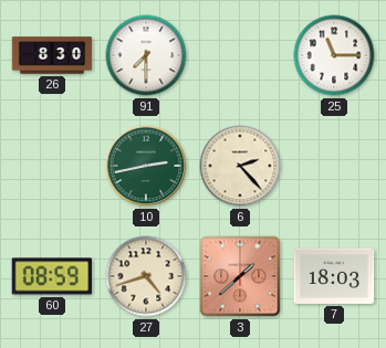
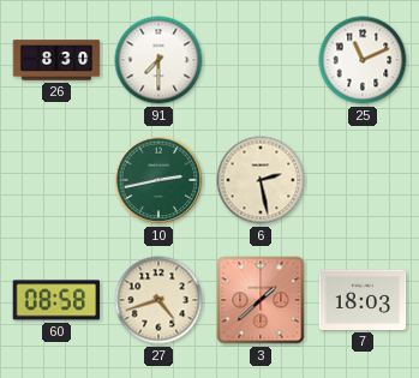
25: 11:15 -> 11:11
6: 2:23 -> 2:28
60: 08:59 -> 08:58
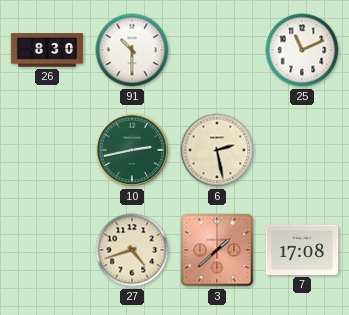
91: 7:30 -> 10:30
60: 08:58 -> none
7: 18:03 -> 17:08
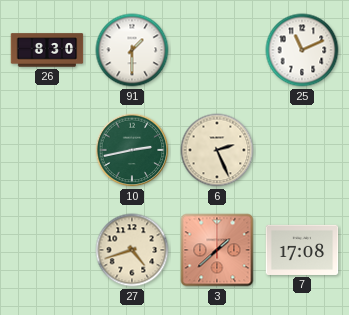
91: 10:30 -> 1:30
6: 2:28 -> 2:26
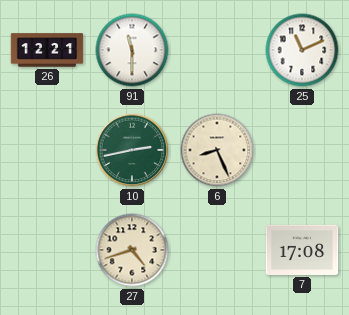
26: 8:30 -> 12:21
91: 1:30 -> 11:30
6: 2:26 -> 8:26
3: 1:38 -> none
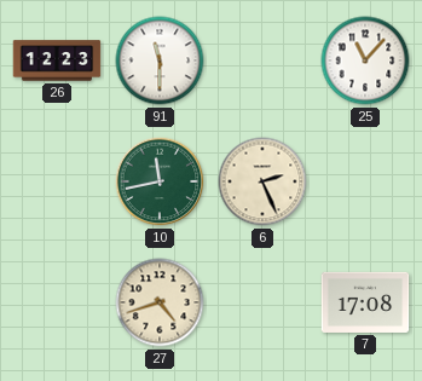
26: 12:21 -> 12:23
25: 11:11 -> 11:07
10: 2:43 -> 11:43
6: 8:26 -> 2:26
